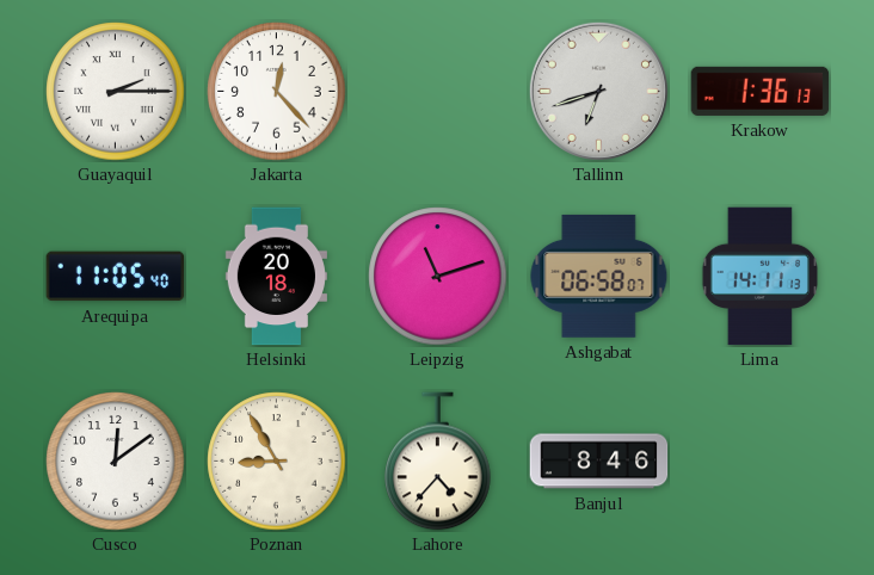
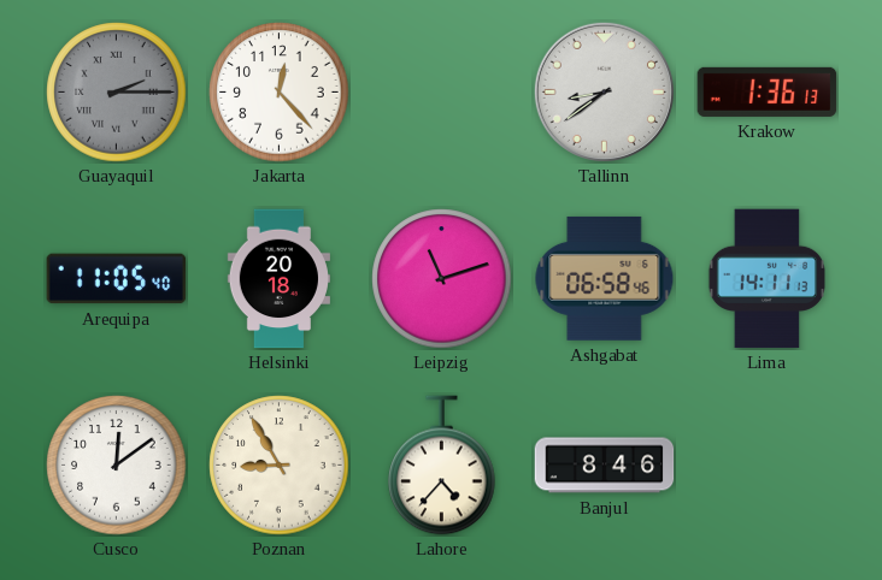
Guayaquil dial: white -> grey
Tallinn: 6:42 -> 8:39
Ashgabat: 06:58:07 -> 06:58:46
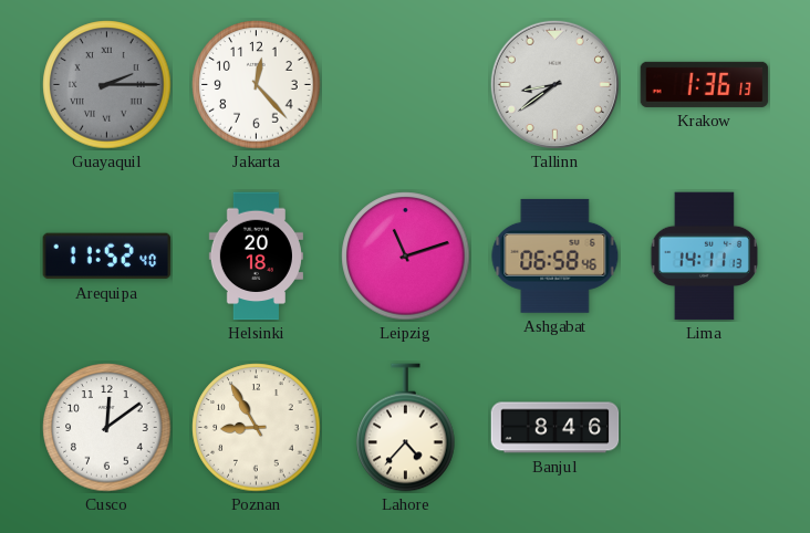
Arequipa: 11:05 -> 11:52
